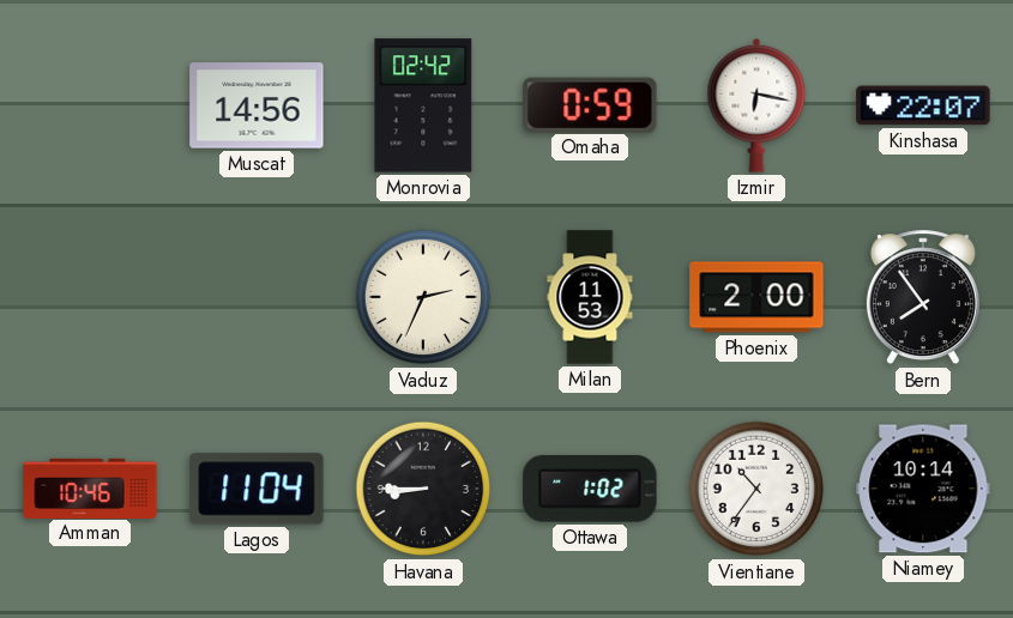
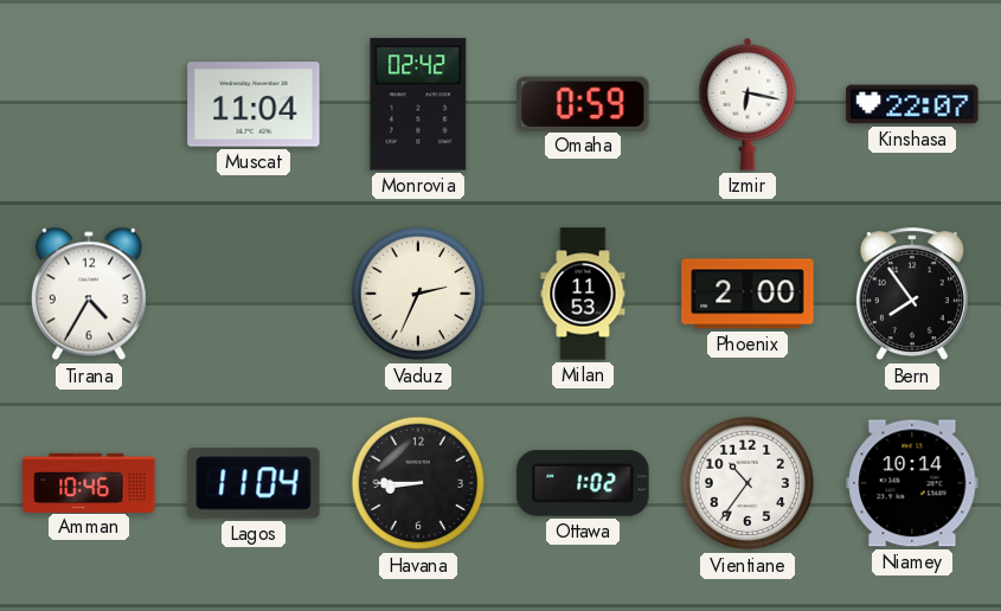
Muscat: 14:56 -> 11:04
Tirana: none -> 4:35
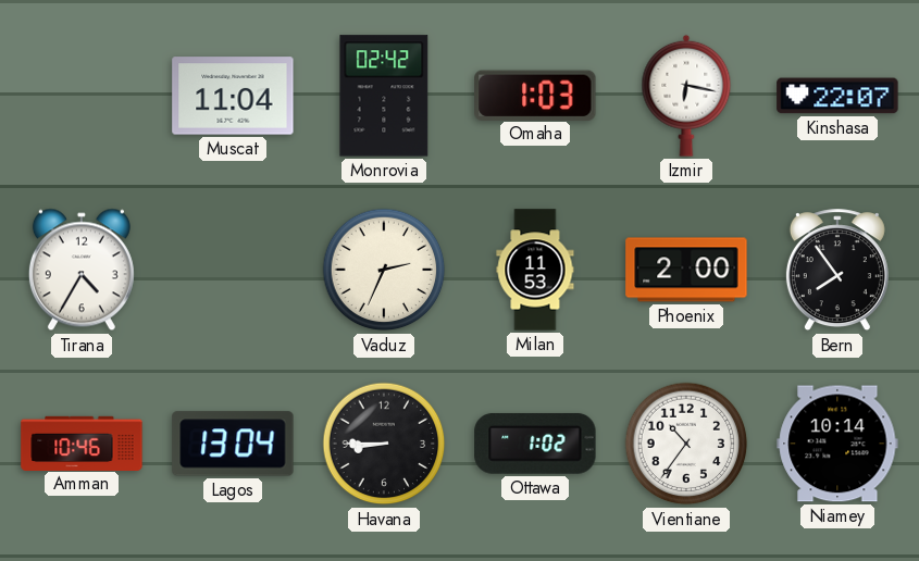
Omaha: 0:59 -> 1:03
Lagos: 11:04 -> 13:04
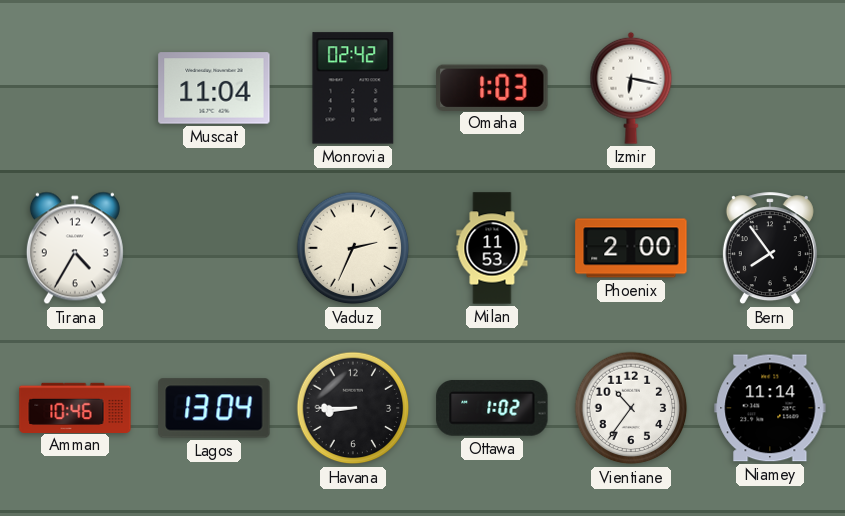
Kinshasa: 22:07 -> none
Niamey: 10:14 -> 11:14
